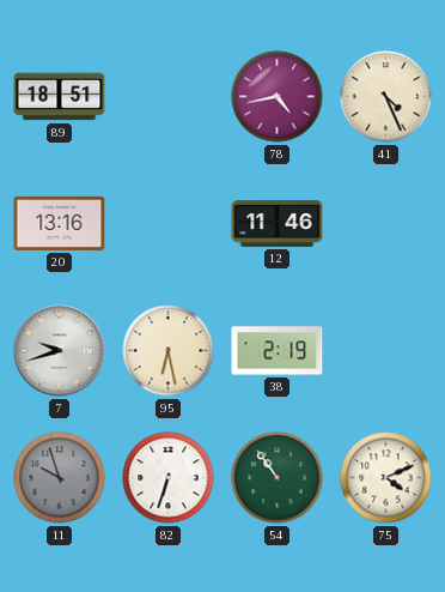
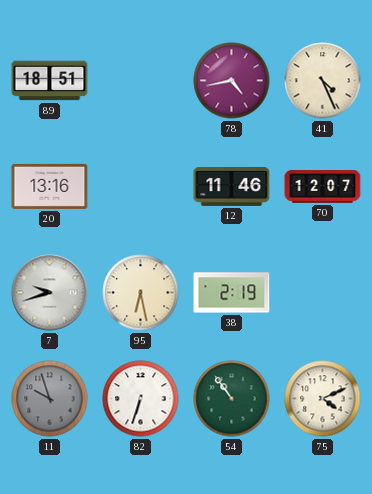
70: none -> 12:07
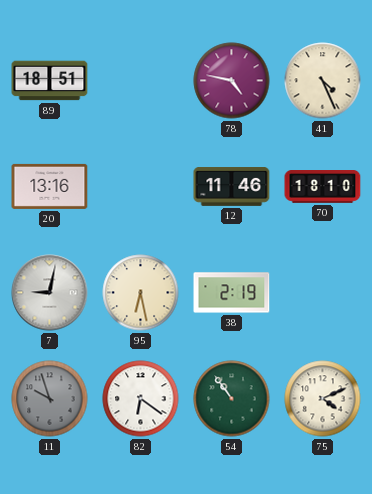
78: 4:43 -> 4:47
70: 12:07 -> 18:10
7: 9:42 -> 9:02
82: 6:33 -> 6:21
